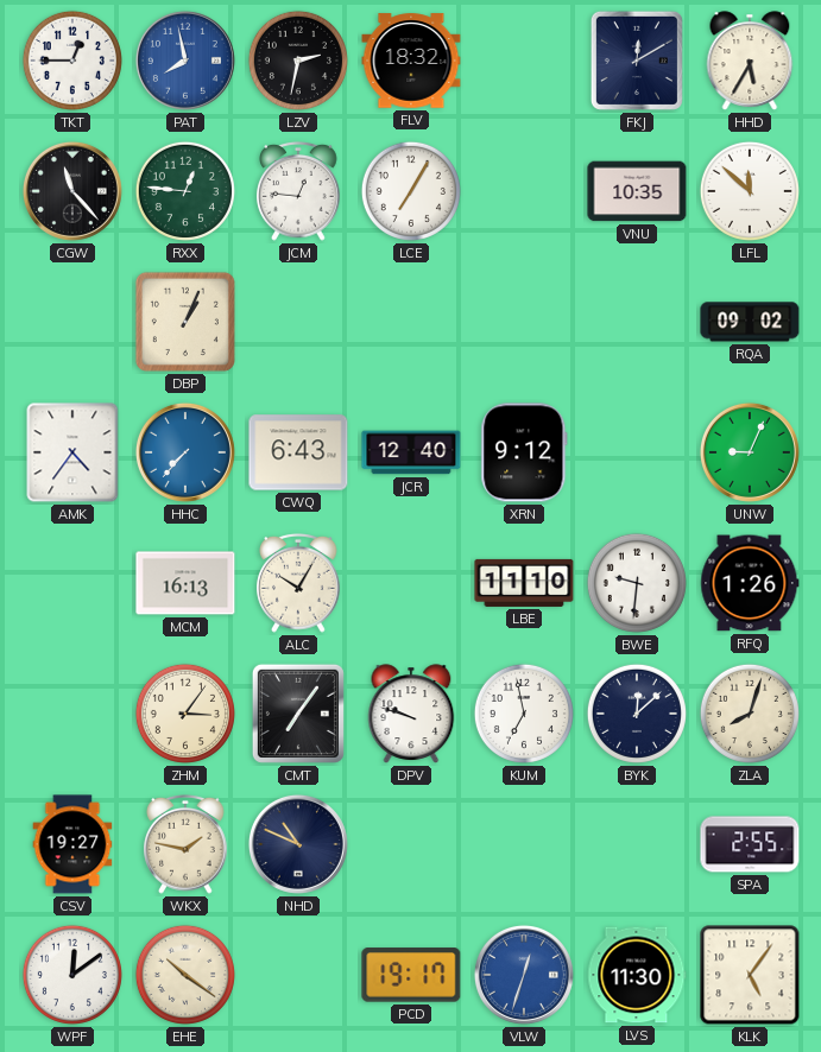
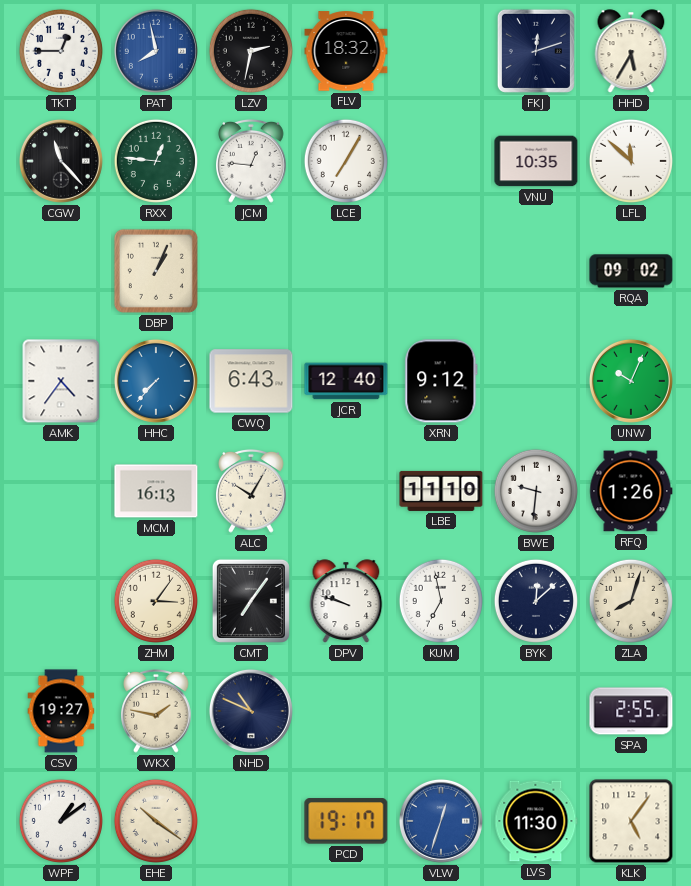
FKJ: 12:10 -> 12:12
UNW: 9:04 -> 10:04
WPF: 12:09 -> 1:09
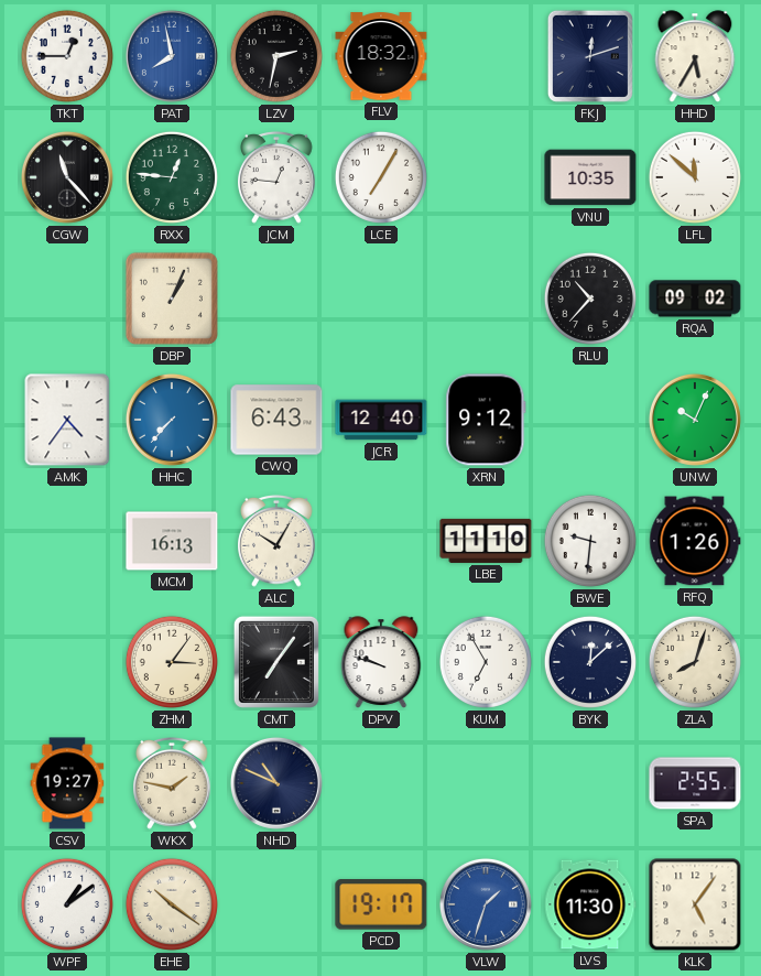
RLU: none -> 10:37
KUM: 6:58 -> 6:55
VLW: 12:33 -> 1:33
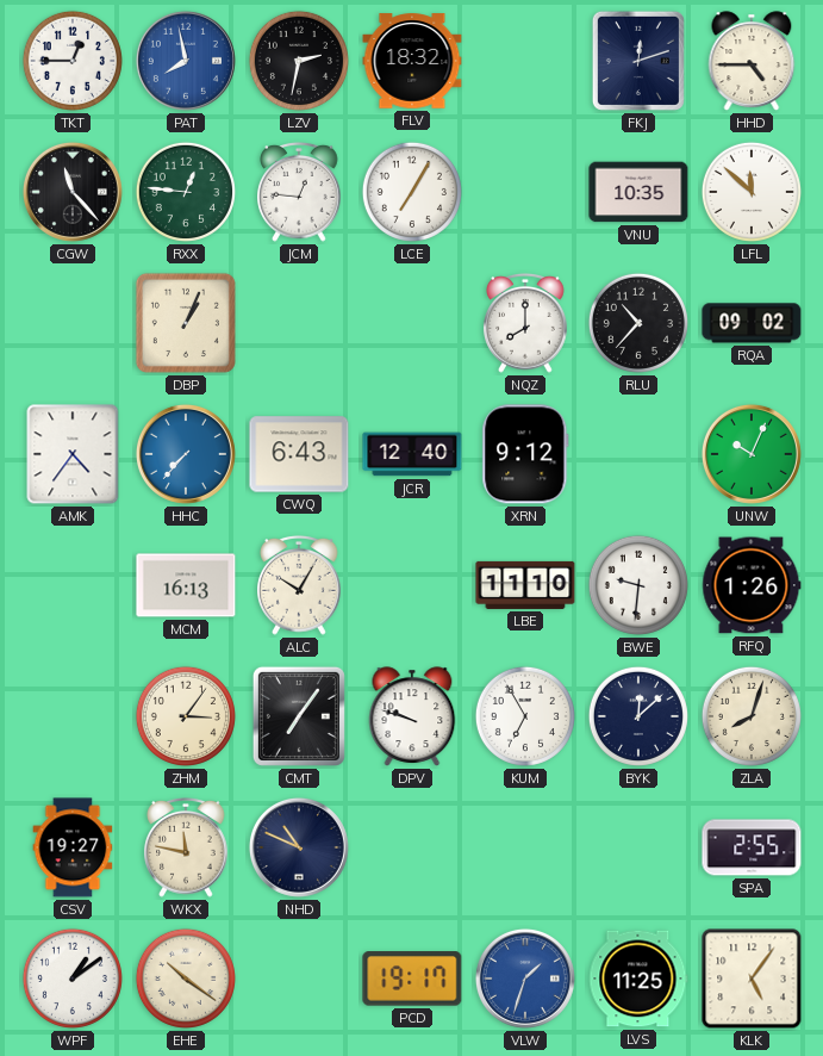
HHD: 5:35 -> 4:45
NQZ: none -> 8:00
WKX: 1:47 -> 11:47
LVS: 11:30 -> 11:25
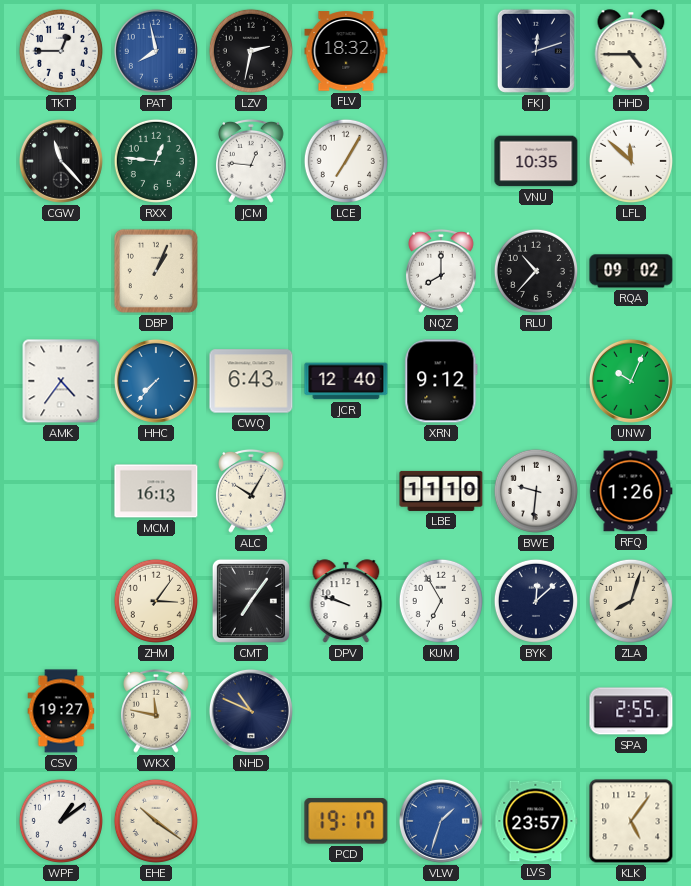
LVS: 11:25 -> 23:57
